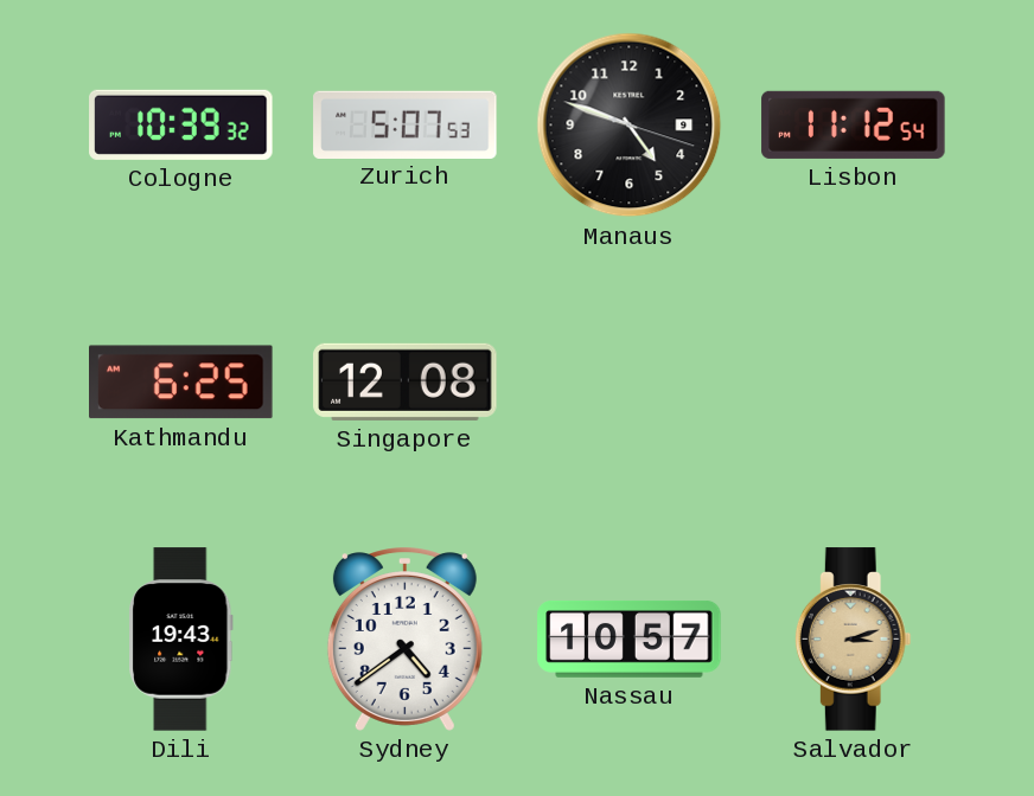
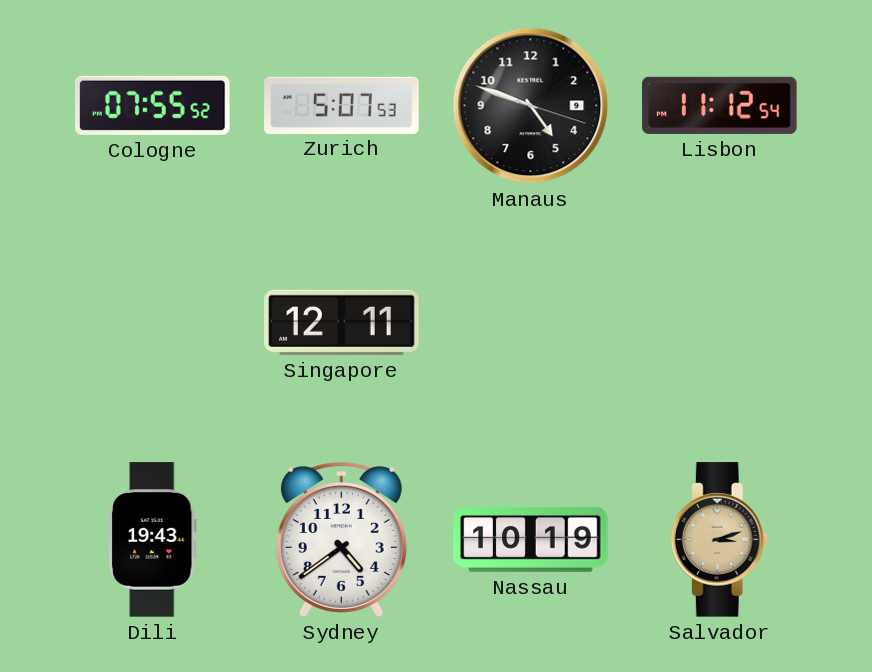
Cologne: 10:39 -> 07:55
Kathmandu: 6:25 -> none
Singapore: 12:08 -> 12:11
Nassau: 10:57 -> 10:19
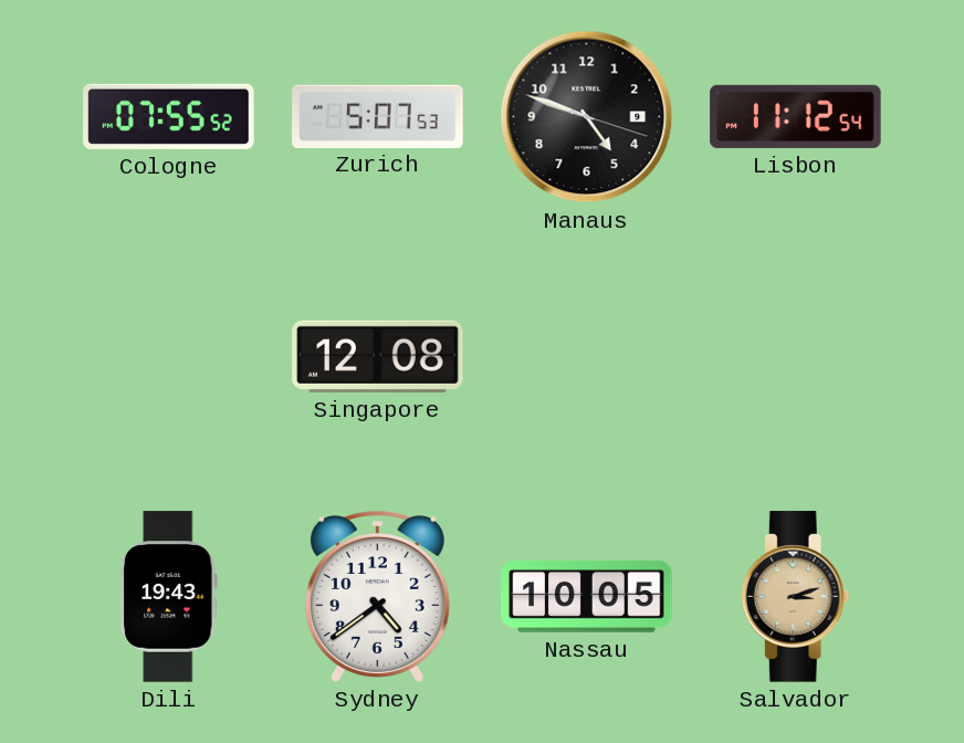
Singapore: 12:11 -> 12:08
Nassau: 10:19 -> 10:05
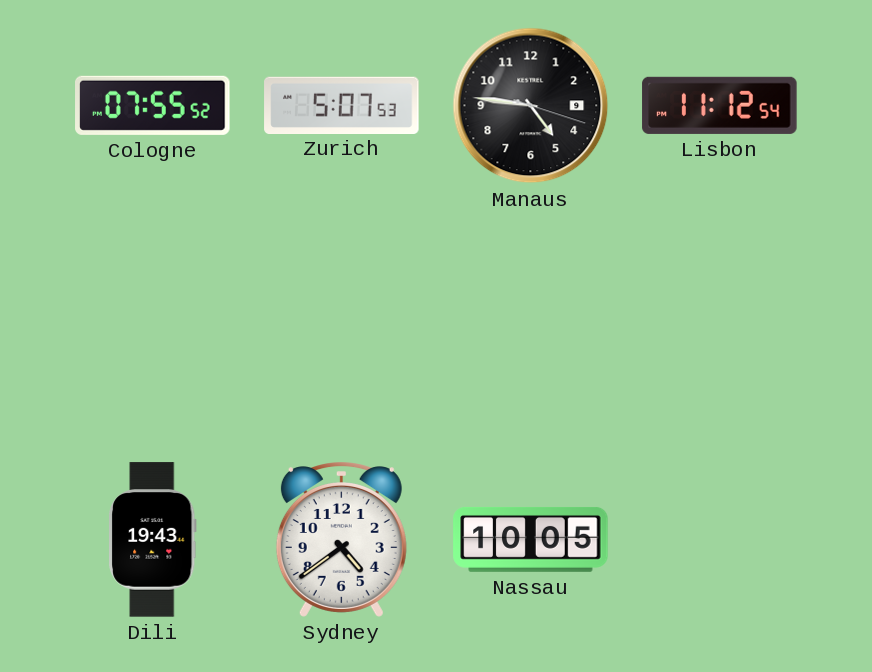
Manaus: 4:48 -> 4:46
Singapore: 12:08 -> none
Salvador: 3:12 -> none
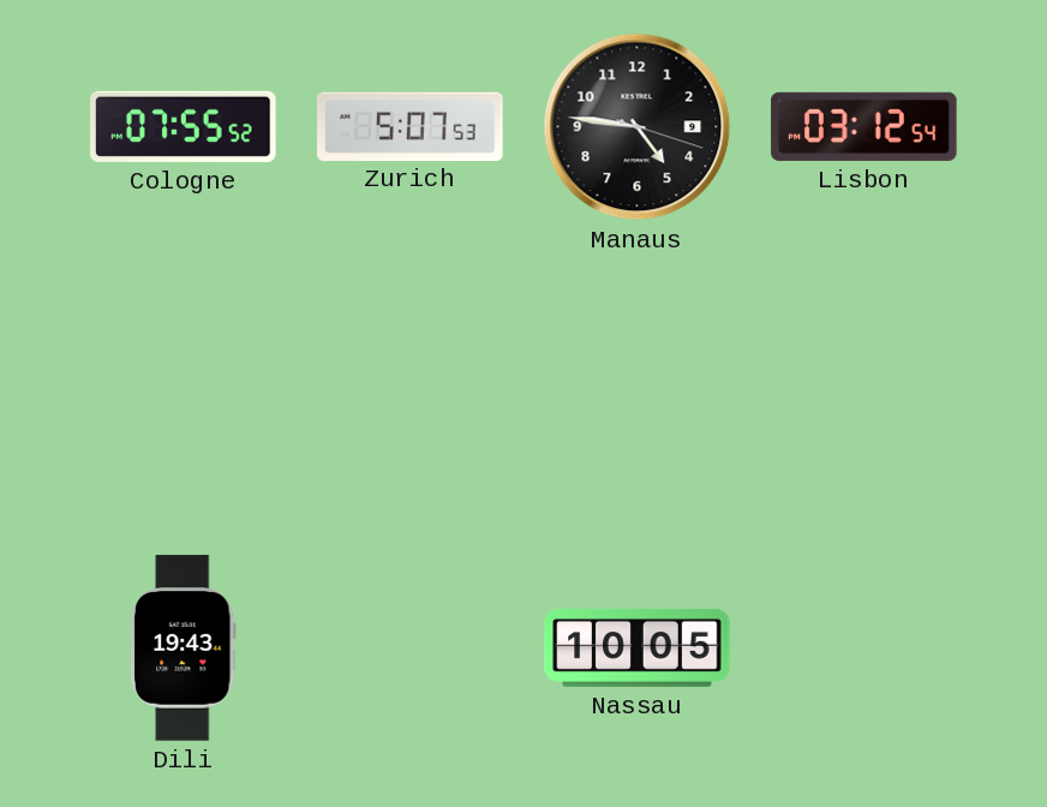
Lisbon: 11:12 -> 03:12
Sydney: 4:39 -> none
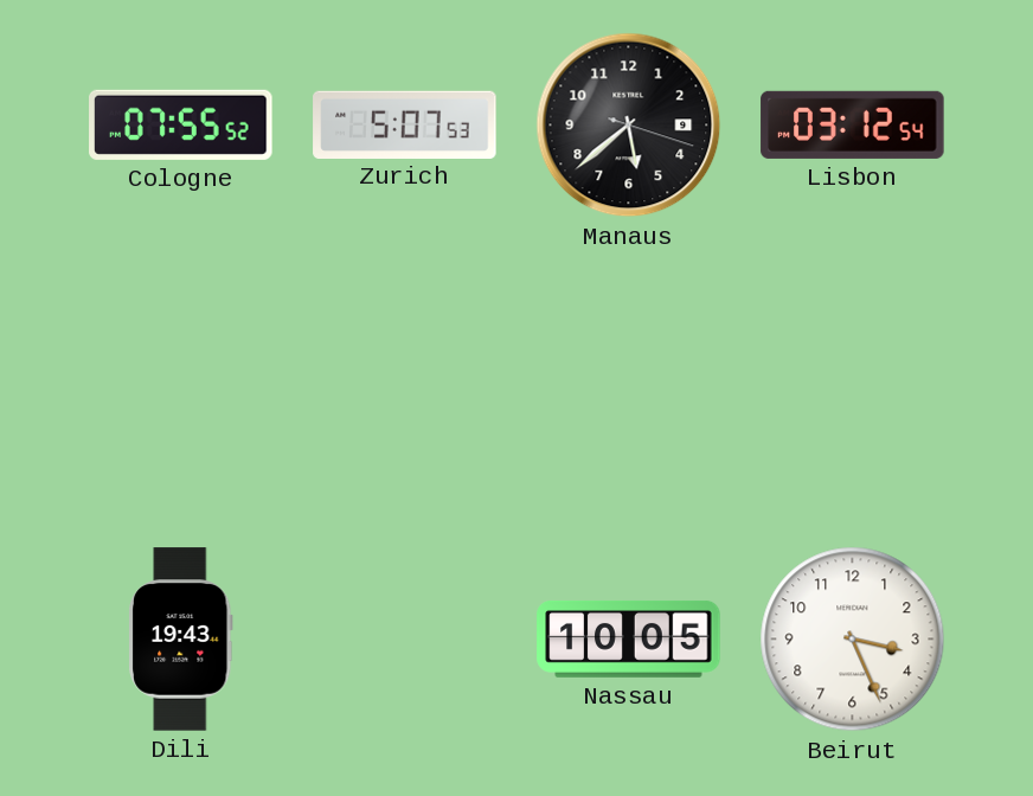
Manaus: 4:46 -> 5:38
Beirut: none -> 3:26
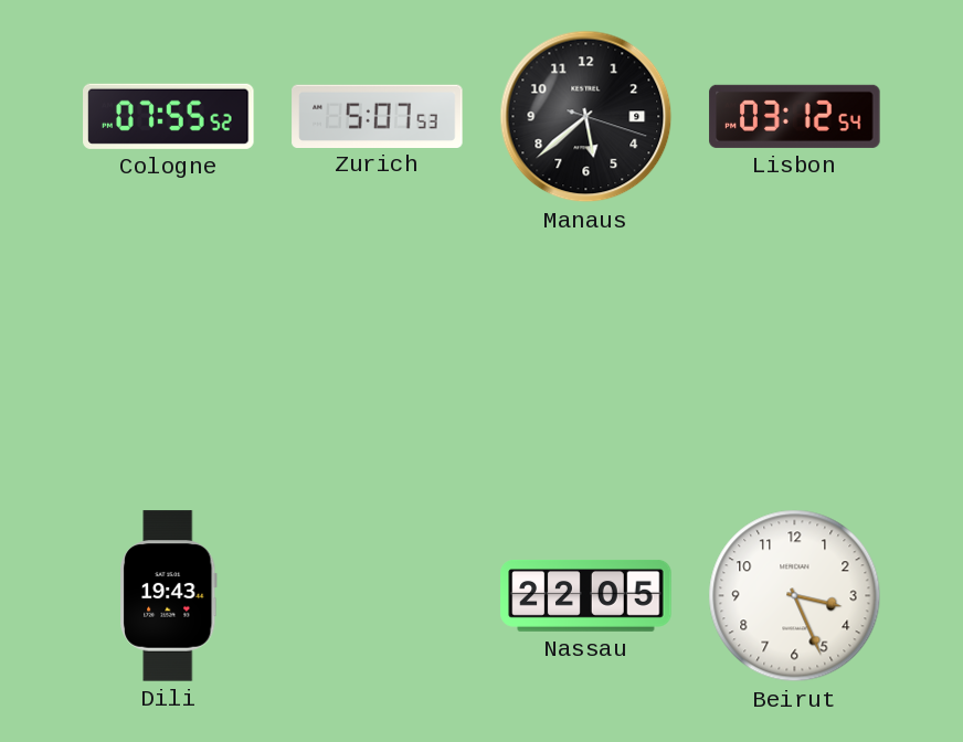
Nassau: 10:05 -> 22:05
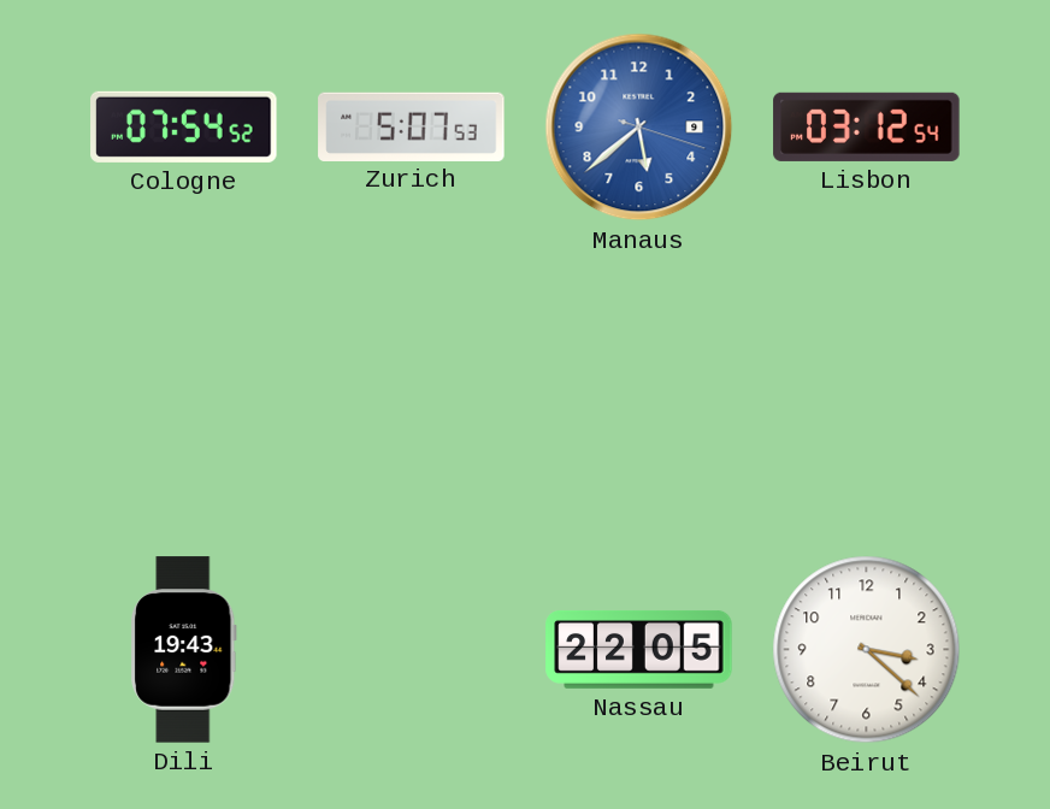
Cologne: 07:55 -> 07:54
Manaus dial: black -> blue
Beirut: 3:26 -> 3:22
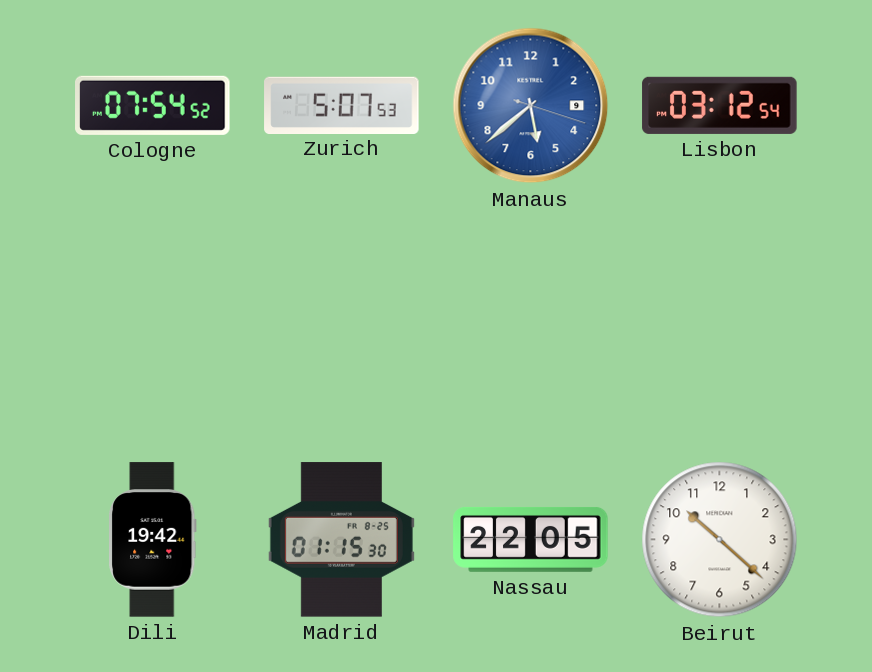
Dili: 19:43 -> 19:42
Madrid: none -> 01:15
Beirut: 3:22 -> 10:22
